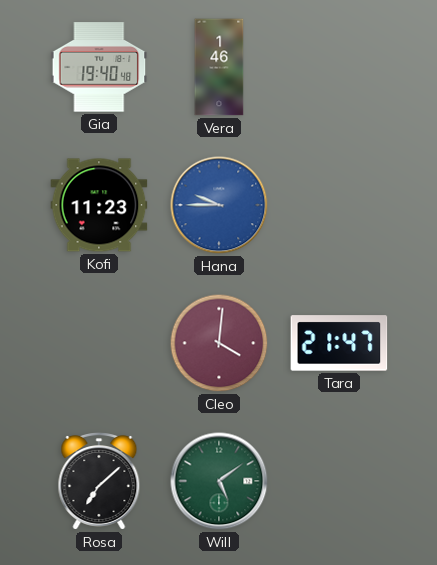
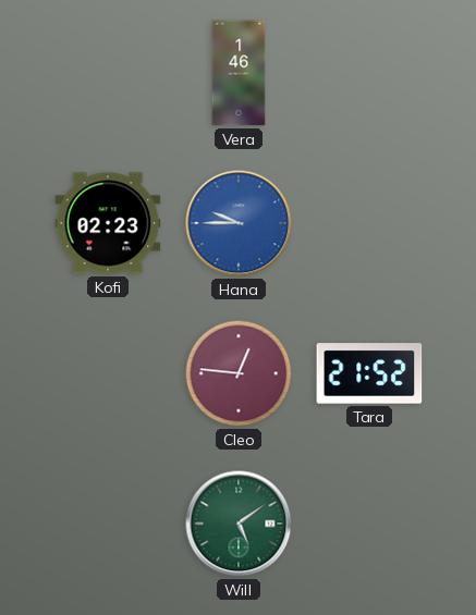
Gia: 19:40 -> none
Kofi: 11:23 -> 02:23
Cleo: 4:01 -> 12:46
Tara: 21:47 -> 21:52
Rosa: 7:08 -> none
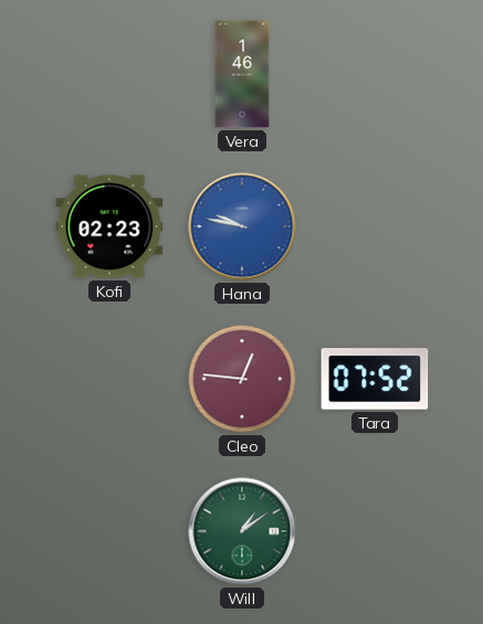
Hana: 9:45 -> 9:47
Tara: 21:52 -> 07:52
Will: 5:09 -> 1:09
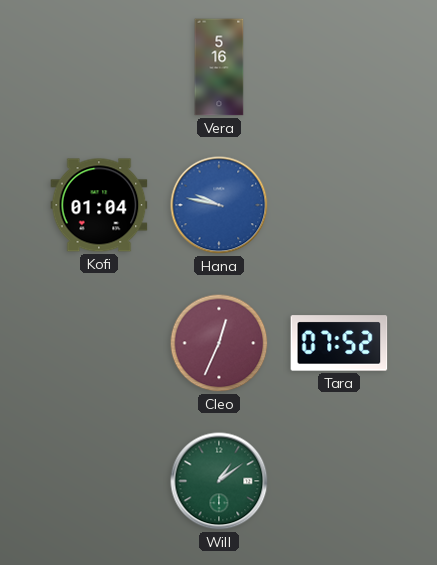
Vera: 1:46 -> 5:16
Kofi: 02:23 -> 01:04
Cleo: 12:46 -> 12:34
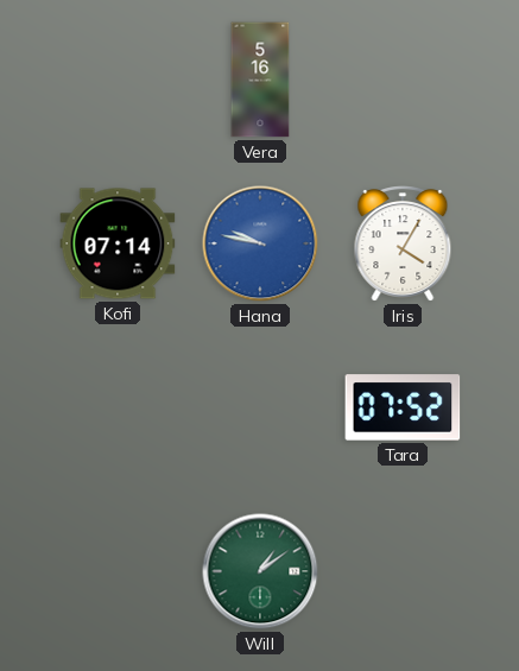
Kofi: 01:04 -> 07:14
Iris: none -> 4:05
Cleo: 12:34 -> none
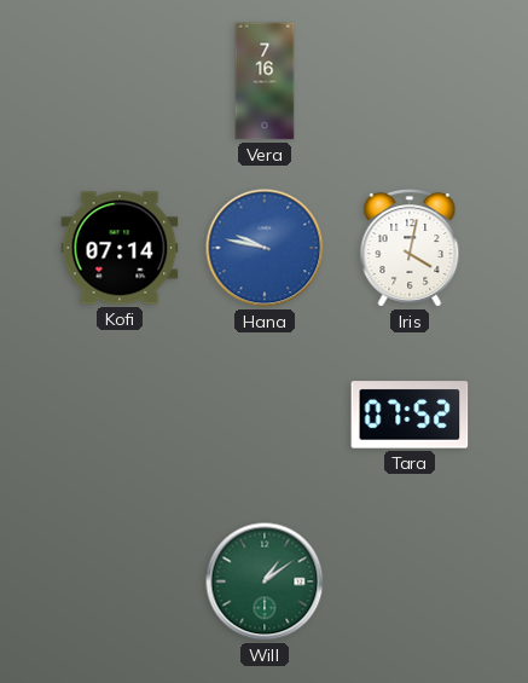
Vera: 5:16 -> 7:16
Iris: 4:05 -> 4:02
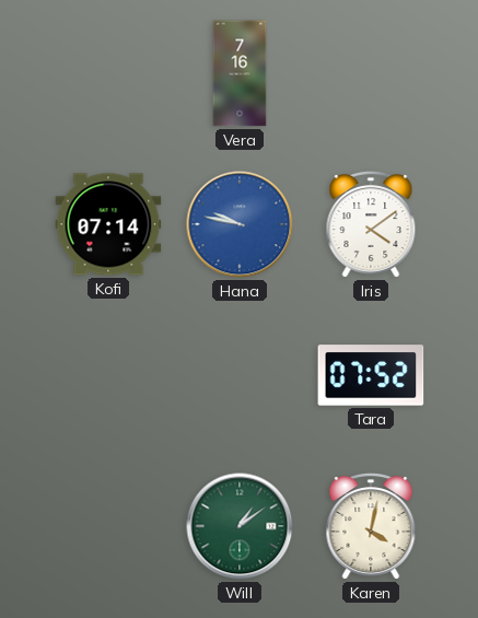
Iris: 4:02 -> 4:09
Karen: none -> 4:02
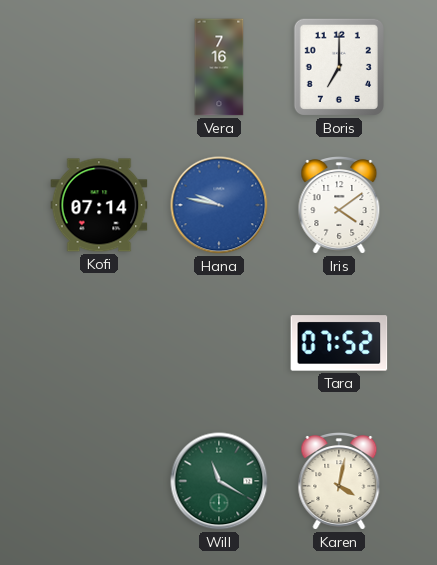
Boris: none -> 7:00
Will: 1:09 -> 11:20
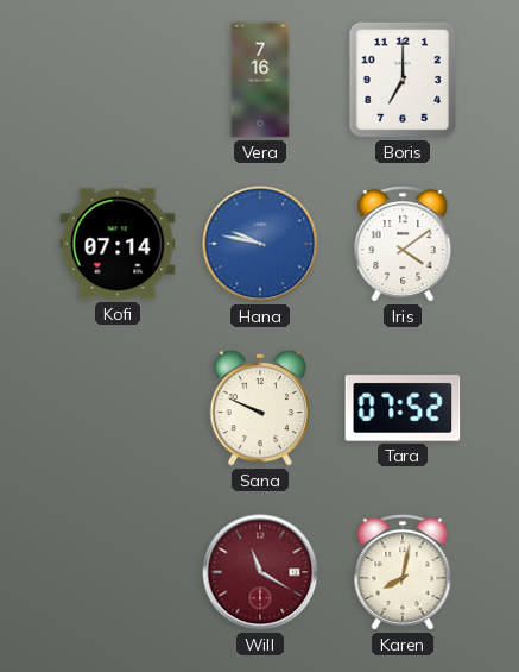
Sana: none -> 9:49
Will dial: green -> burgundy
Karen: 4:02 -> 8:02
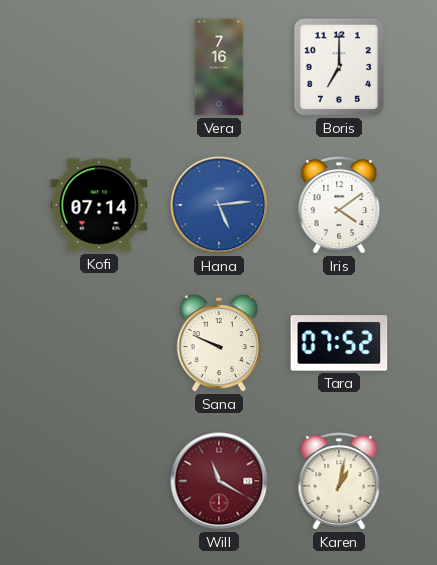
Hana: 9:47 -> 5:14
Karen: 8:02 -> 1:02
